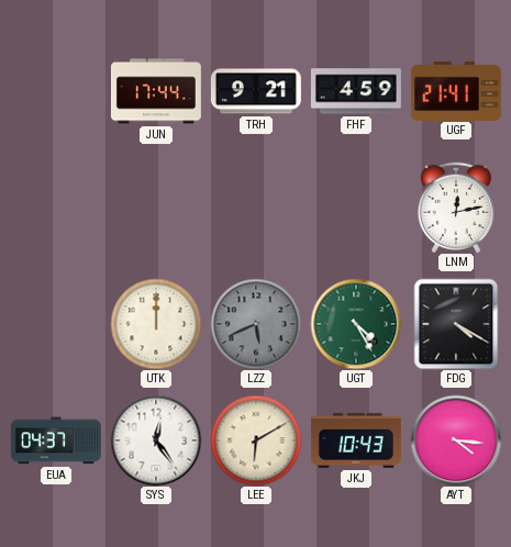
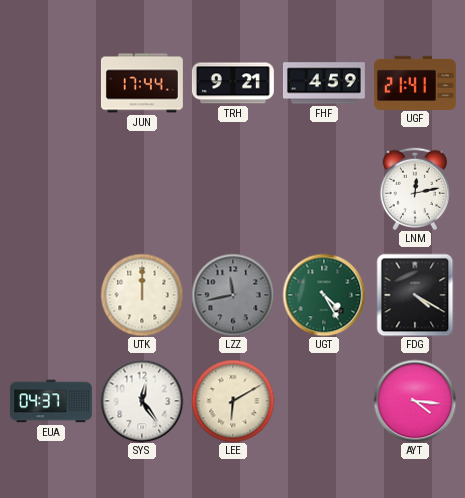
LZZ: 5:41 -> 11:43
JKJ: 10:43 -> none
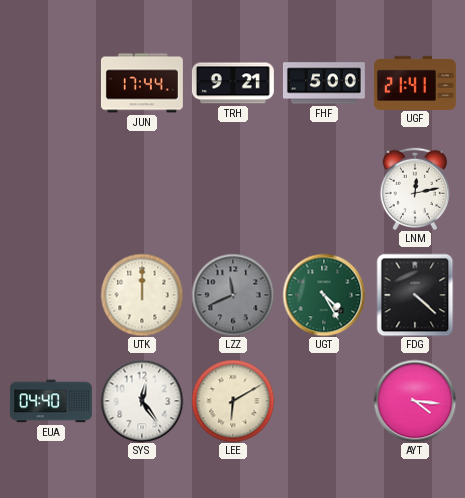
FHF: 4:59 -> 5:00
LZZ: 11:43 -> 11:41
FDG: 4:20 -> 4:22
EUA: 04:37 -> 04:40
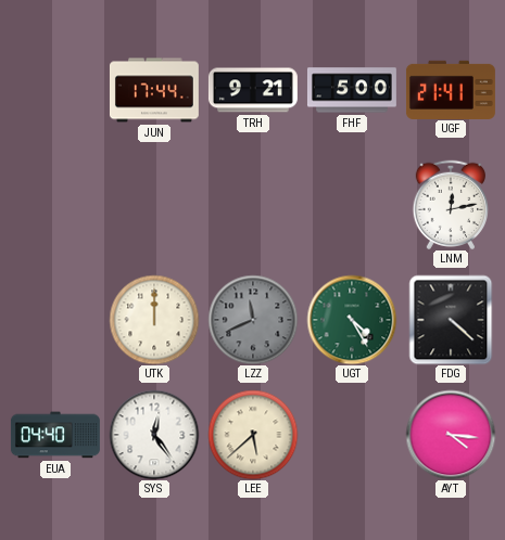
LEE: 6:10 -> 5:38
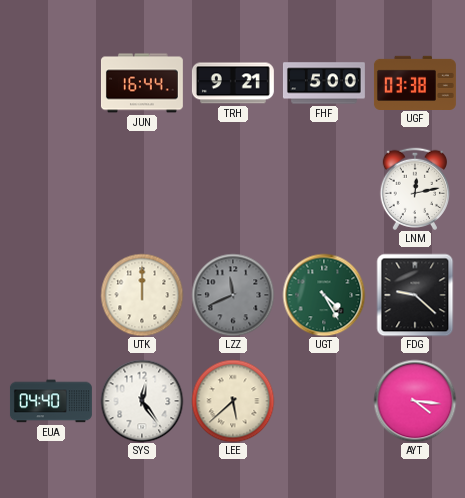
JUN: 17:44 -> 16:44
UGF: 21:41 -> 03:38
FDG: 4:22 -> 9:22
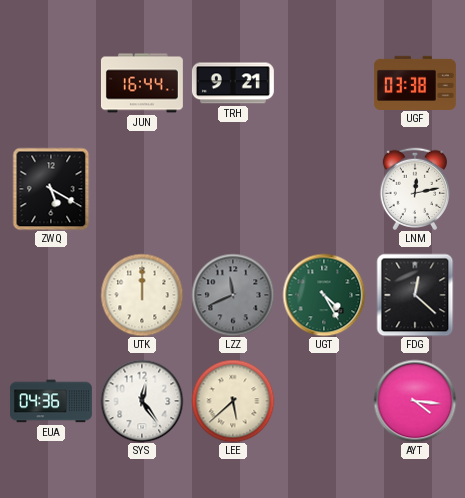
FHF: 5:00 -> none
ZWQ: none -> 5:20
FDG: 9:22 -> 12:22
EUA: 04:40 -> 04:36
